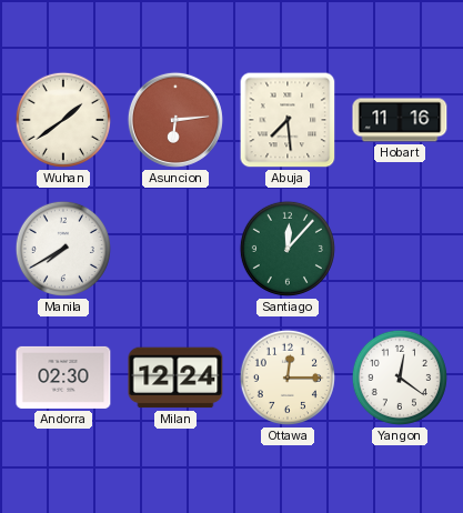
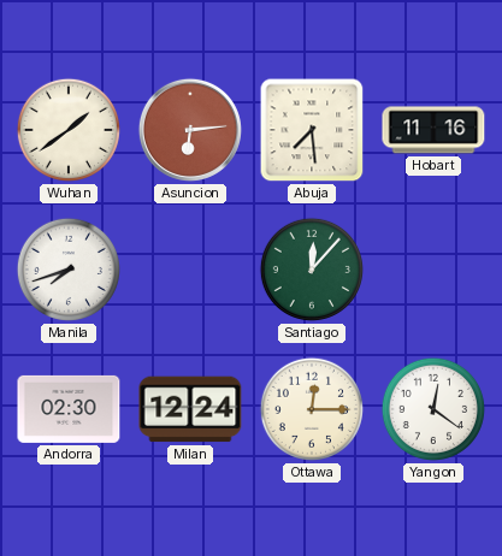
Manila: 7:40 -> 7:42
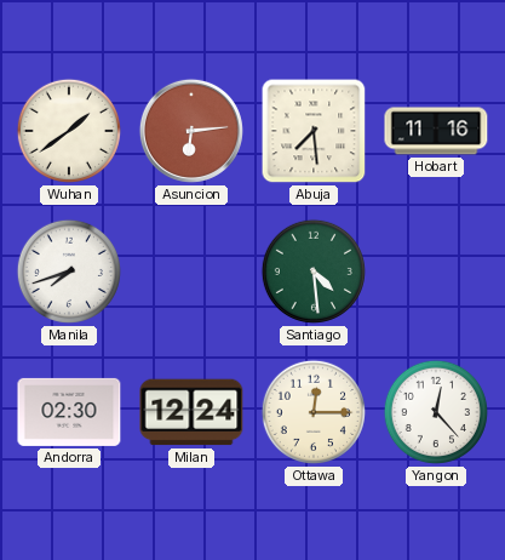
Santiago: 12:07 -> 4:29
Yangon: 12:21 -> 12:23
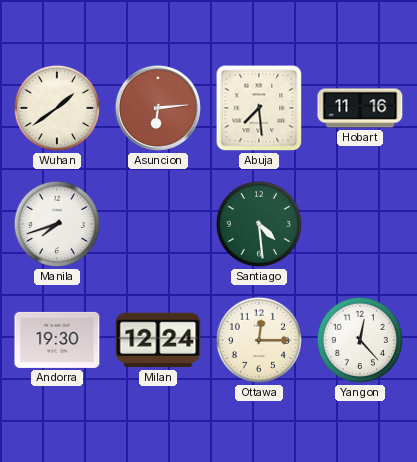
Andorra: 02:30 -> 19:30
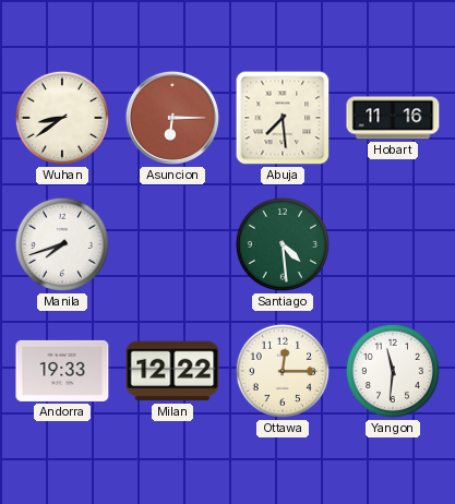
Wuhan: 1:39 -> 8:39
Asuncion: 6:14 -> 6:15
Andorra: 19:30 -> 19:33
Milan: 12:24 -> 12:22
Yangon: 12:23 -> 11:31
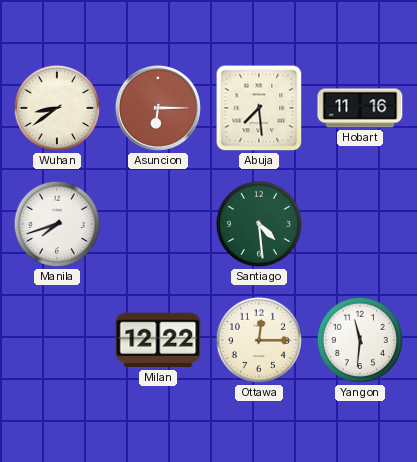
Andorra: 19:33 -> none
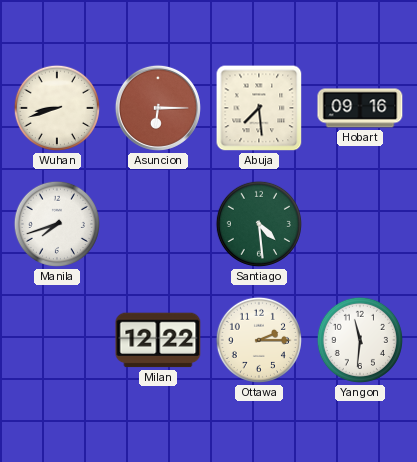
Wuhan: 8:39 -> 8:42
Hobart: 11:16 -> 09:16
Ottawa: 12:15 -> 2:15
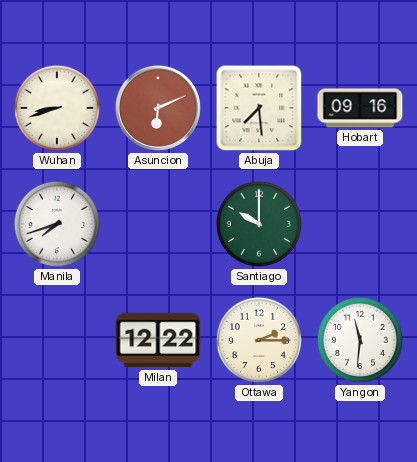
Asuncion: 6:15 -> 6:11
Santiago: 4:29 -> 10:00
